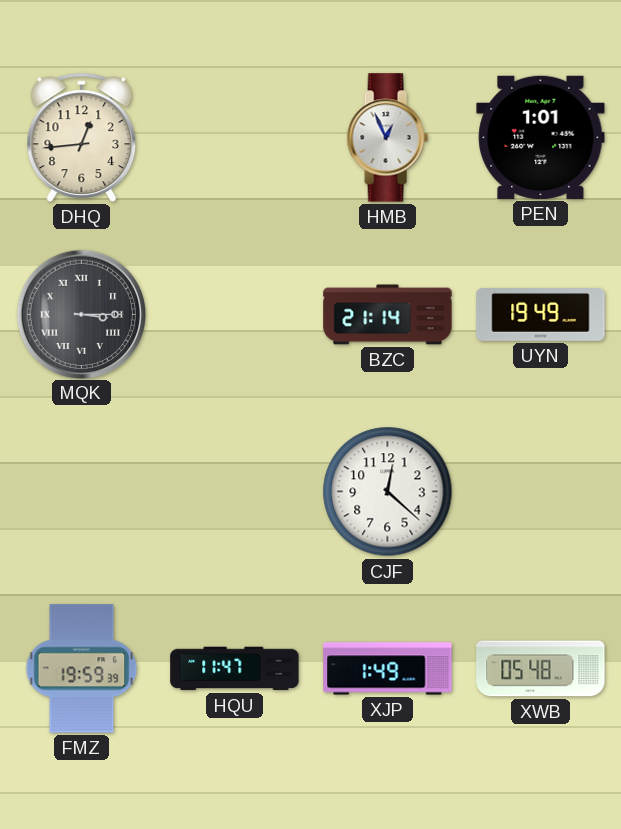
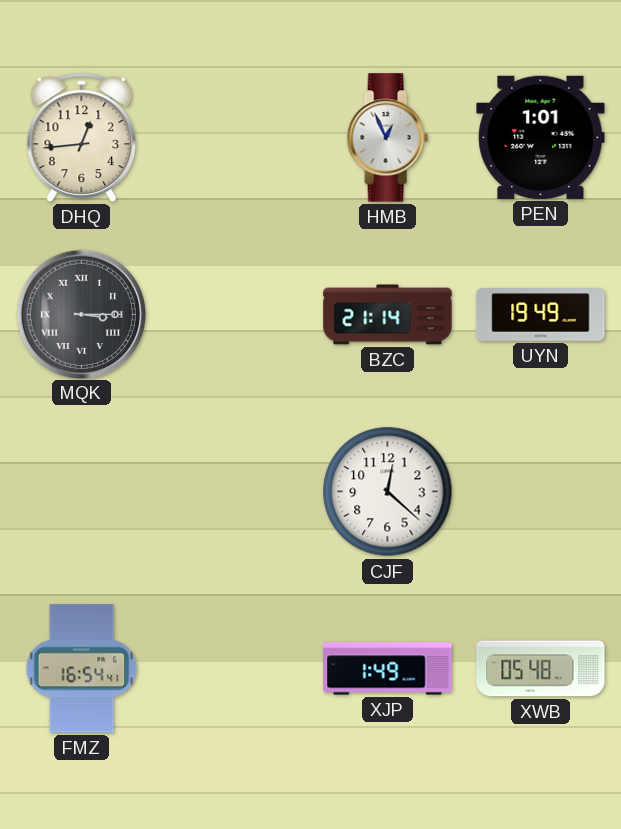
FMZ: 19:59 -> 16:54
HQU: 11:47 -> none
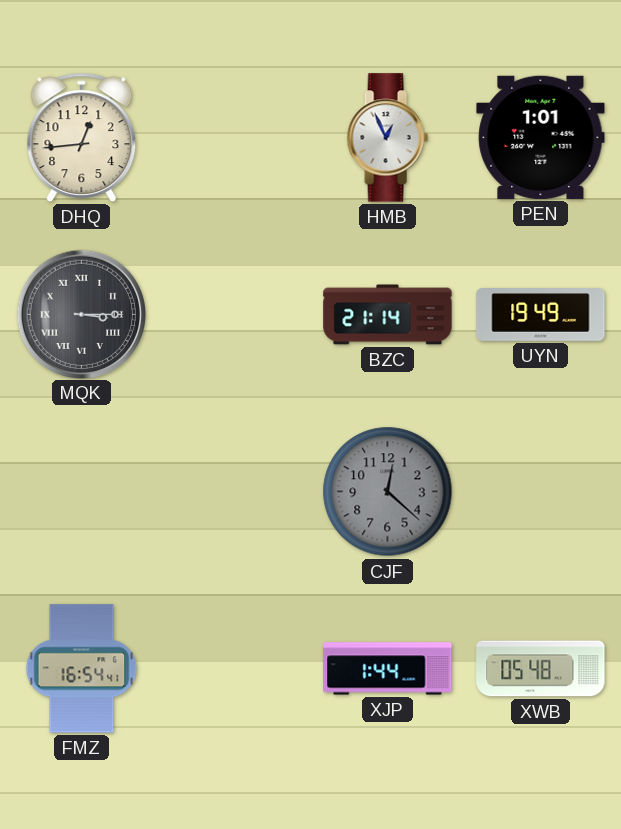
CJF dial: white -> grey
XJP: 1:49 -> 1:44
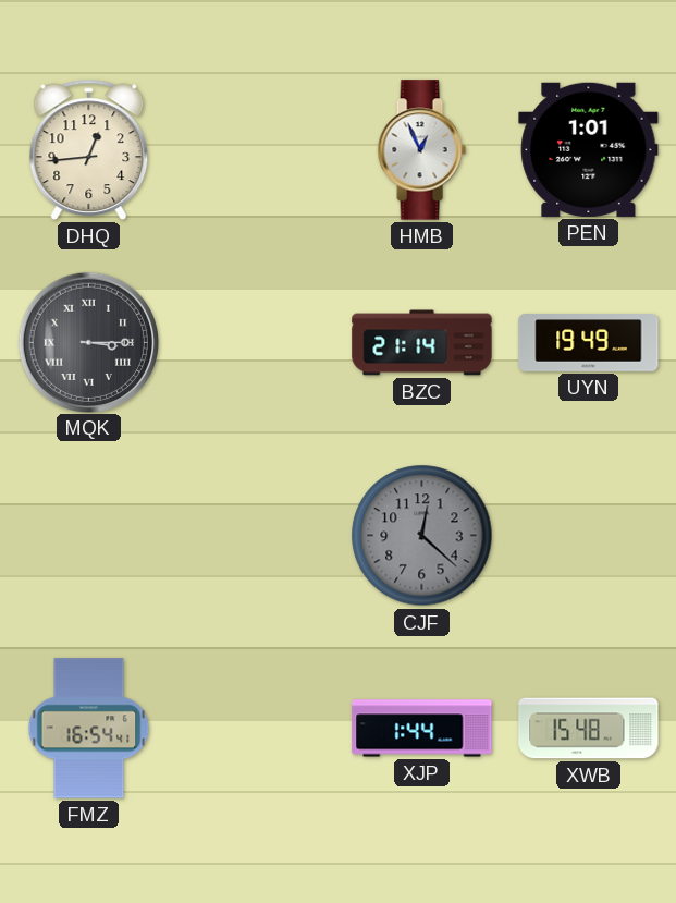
XWB: 05:48 -> 15:48
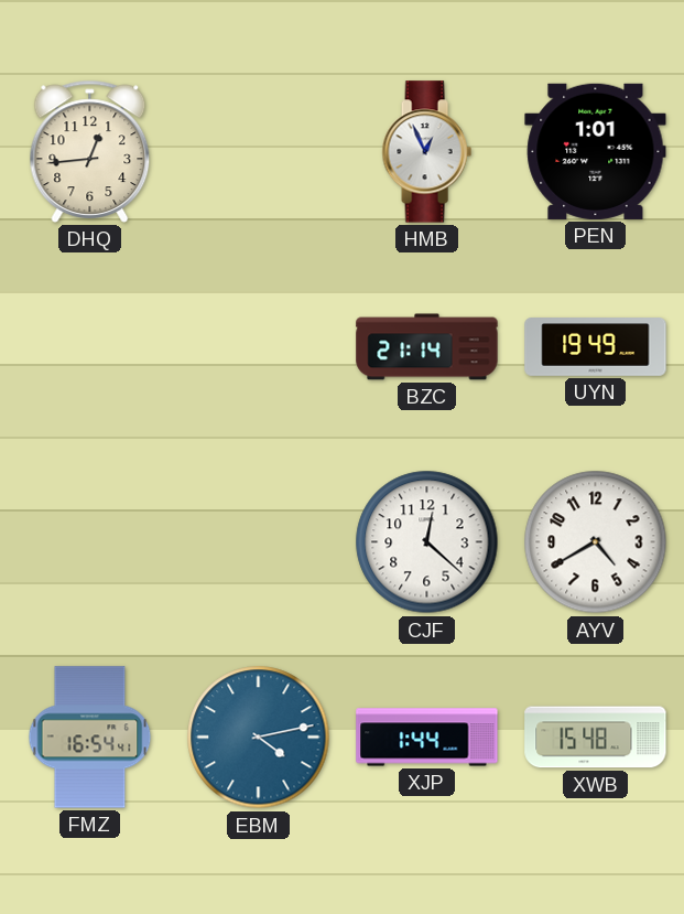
MQK: 3:15 -> none
CJF dial: grey -> white
AYV: none -> 4:40
EBM: none -> 4:13
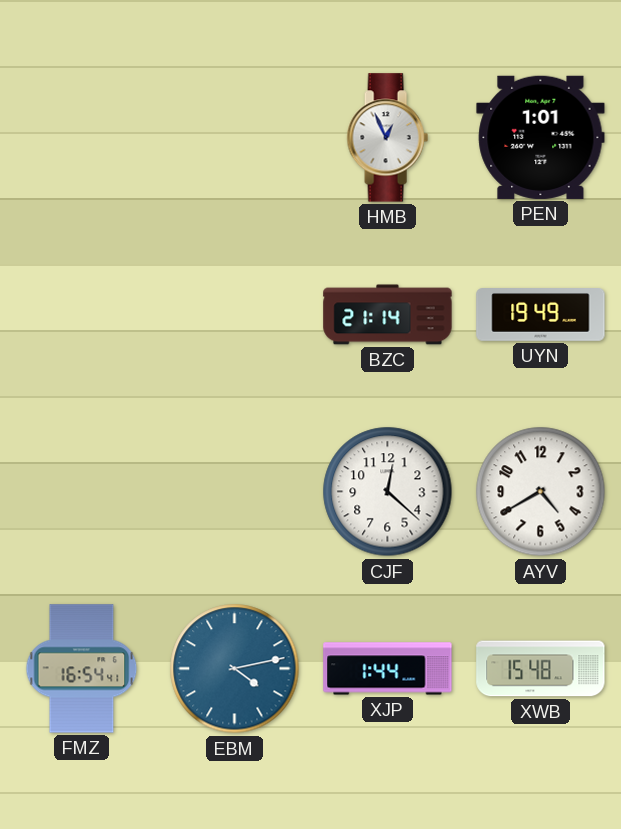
DHQ: 12:44 -> none
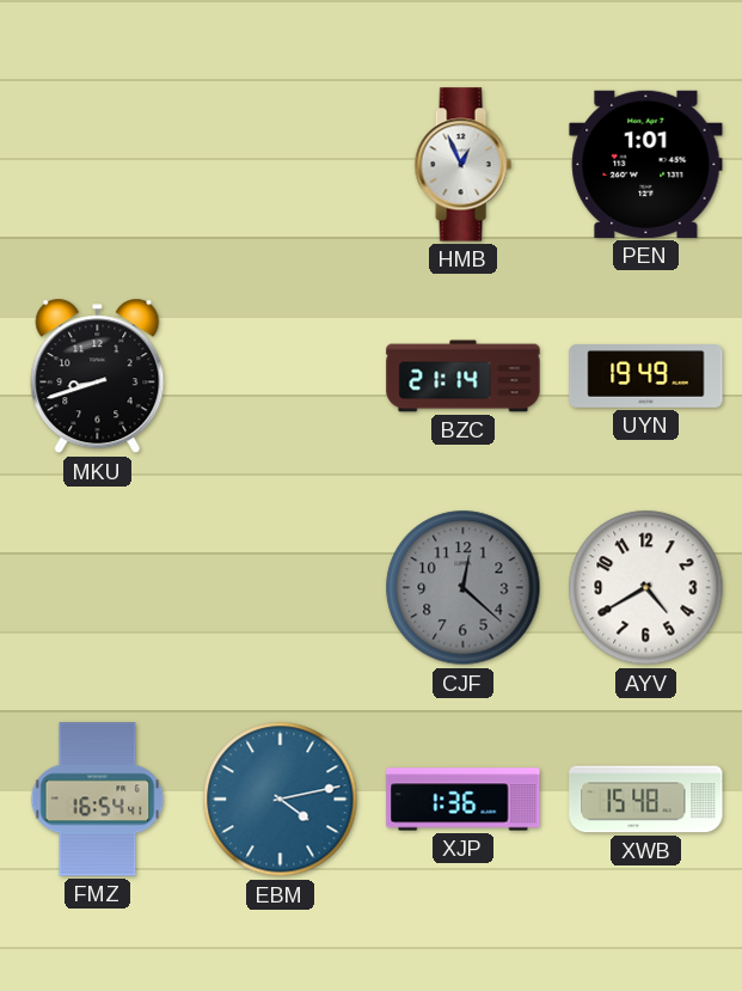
MKU: none -> 8:42
CJF dial: white -> grey
XJP: 1:44 -> 1:36
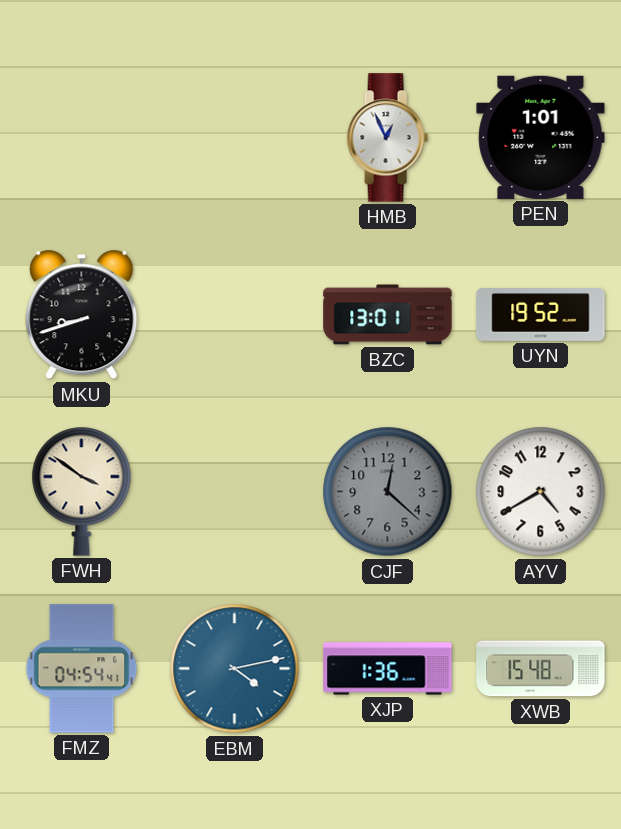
BZC: 21:14 -> 13:01
UYN: 19:49 -> 19:52
FWH: none -> 3:51
FMZ: 16:54 -> 04:54
